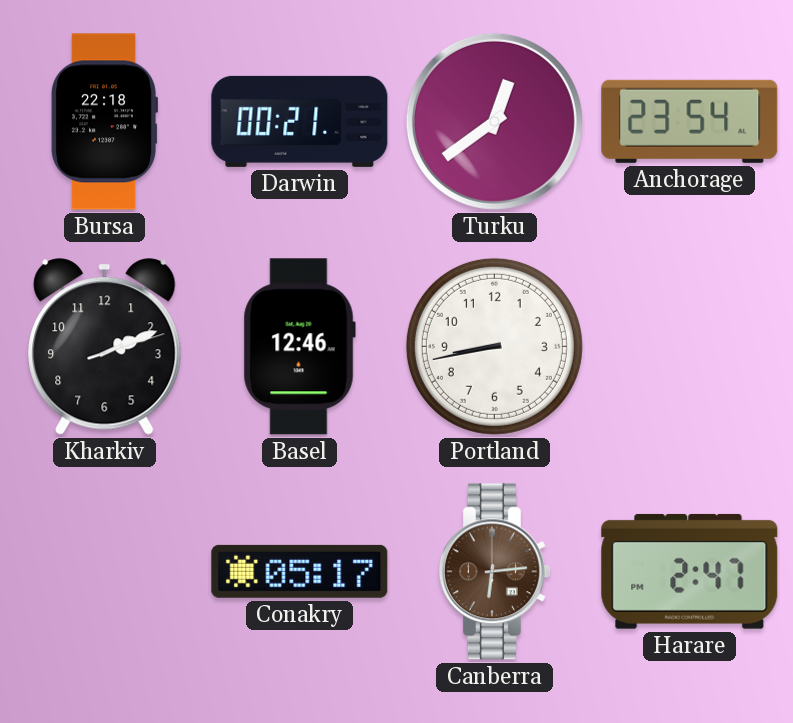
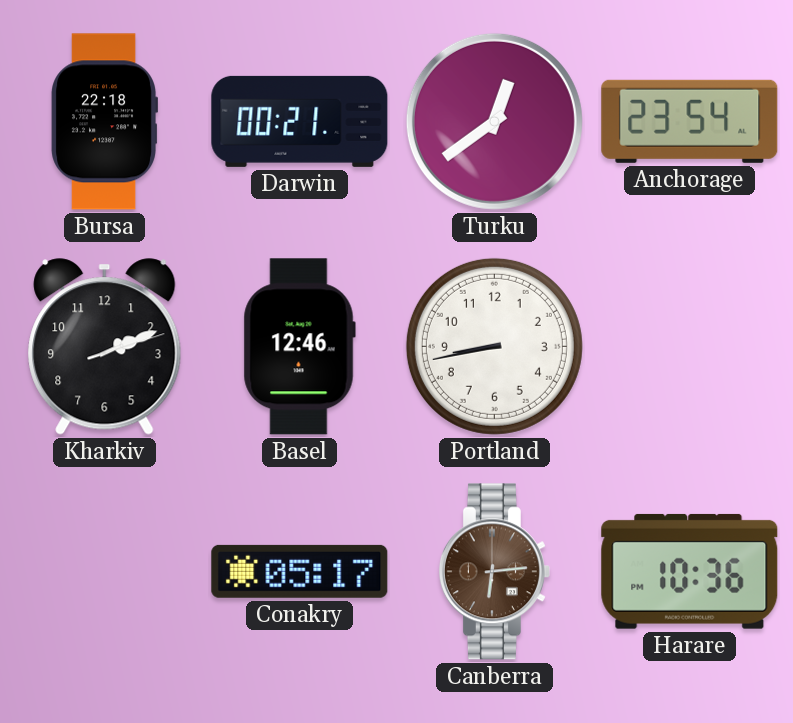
Harare: 2:47 -> 10:36
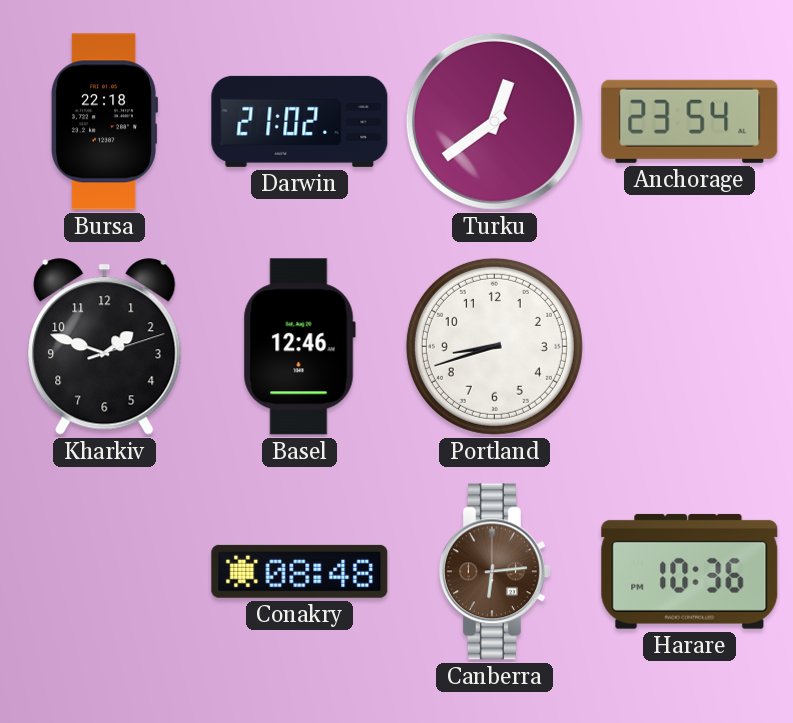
Darwin: 00:21 -> 21:02
Kharkiv: 2:11 -> 1:48
Portland: 8:43 -> 8:42
Conakry: 05:17 -> 08:48
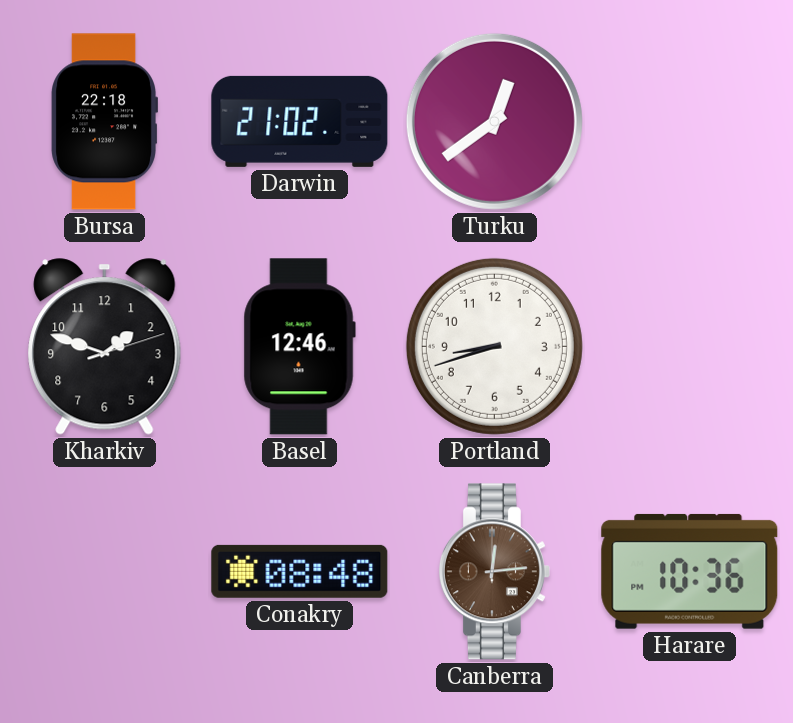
Anchorage: 23:54 -> none
Canberra: 6:14 -> 12:14
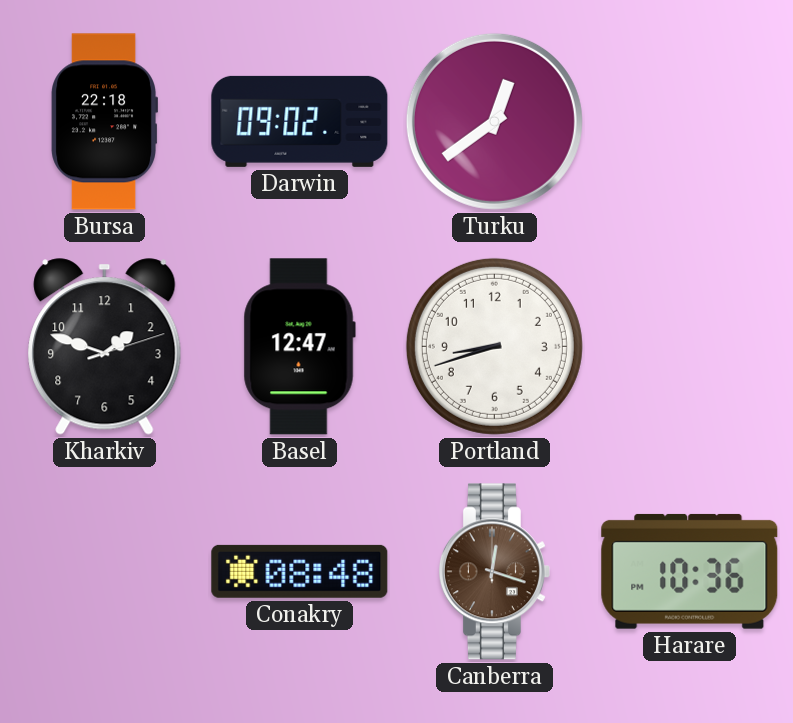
Darwin: 21:02 -> 09:02
Basel: 12:46 -> 12:47
Canberra: 12:14 -> 12:18
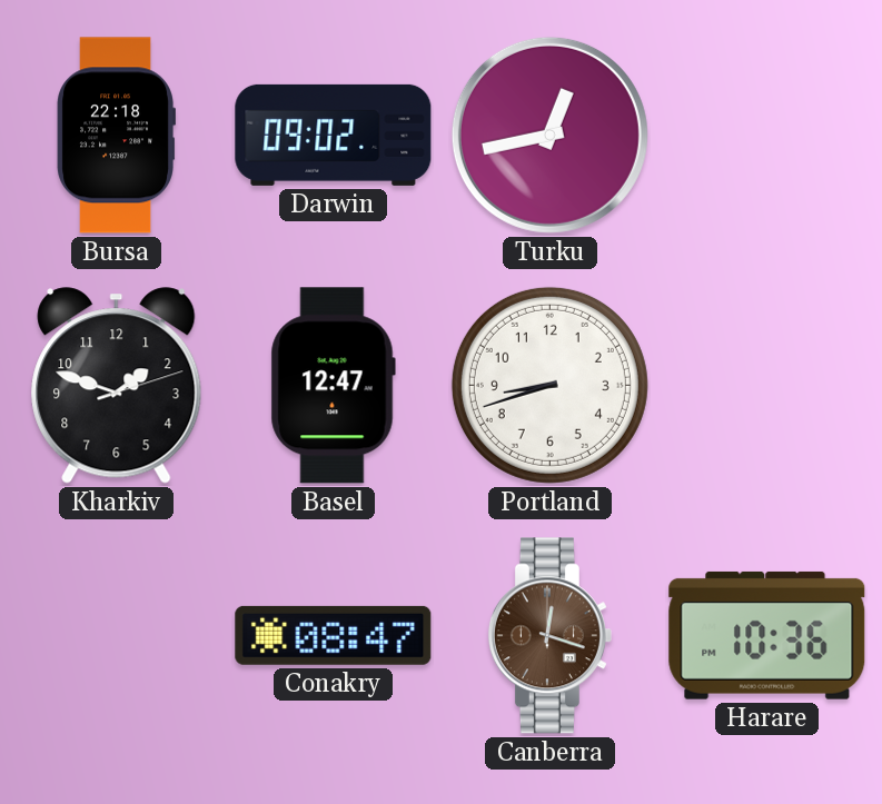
Turku: 12:39 -> 12:43
Conakry: 08:48 -> 08:47
